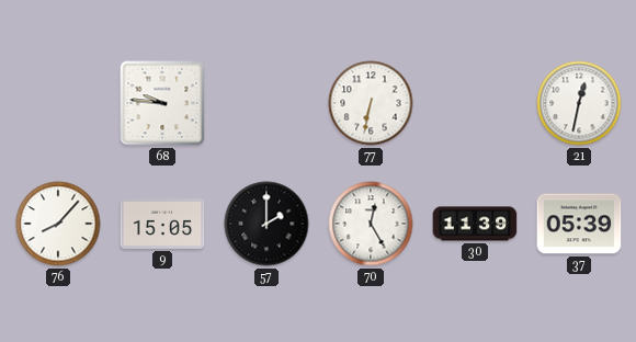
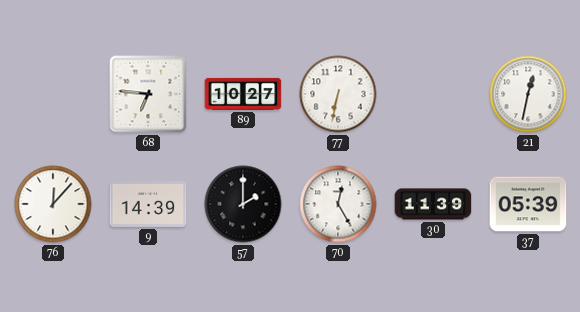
68: 9:46 -> 6:46
89: none -> 10:27
76: 8:07 -> 12:07
9: 15:05 -> 14:39
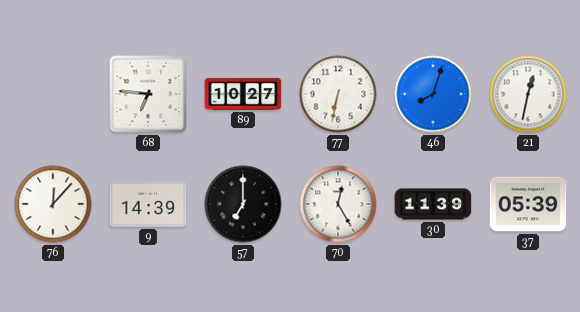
46: none -> 8:03
57: 2:00 -> 7:00
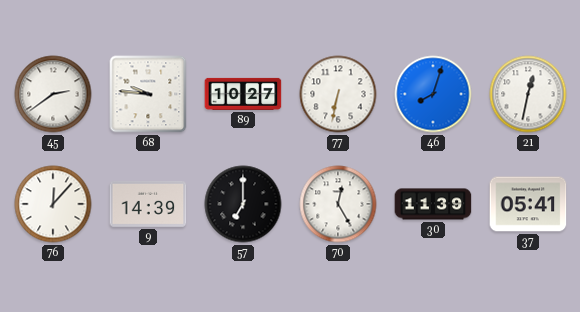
45: none -> 2:39
68: 6:46 -> 9:46
37: 05:39 -> 05:41
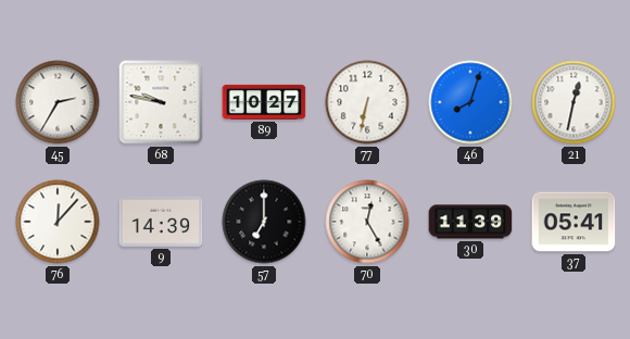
45: 2:39 -> 2:35
68: 9:46 -> 9:47
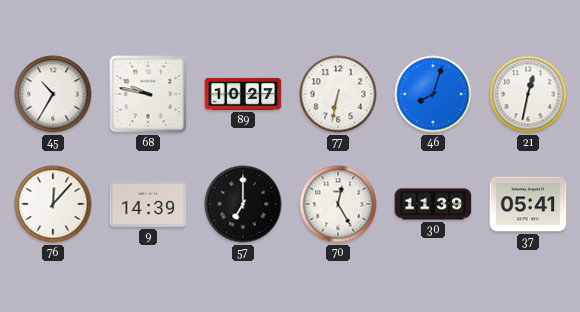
45: 2:35 -> 10:35
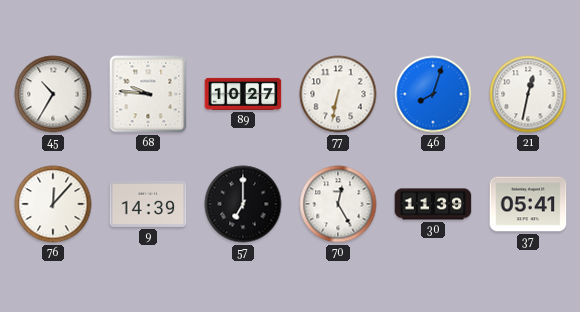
68: 9:47 -> 9:46
